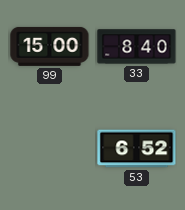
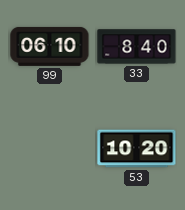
99: 15:00 -> 06:10
53: 6:52 -> 10:20
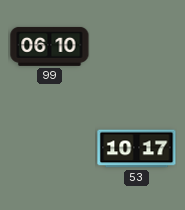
33: 8:40 -> none
53: 10:20 -> 10:17
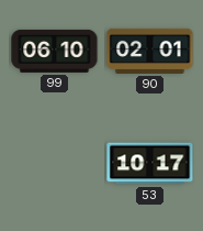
90: none -> 02:01
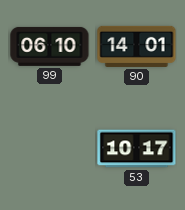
90: 02:01 -> 14:01
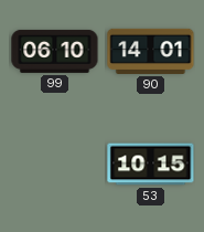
53: 10:17 -> 10:15
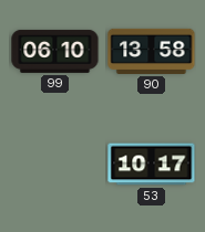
90: 14:01 -> 13:58
53: 10:15 -> 10:17
